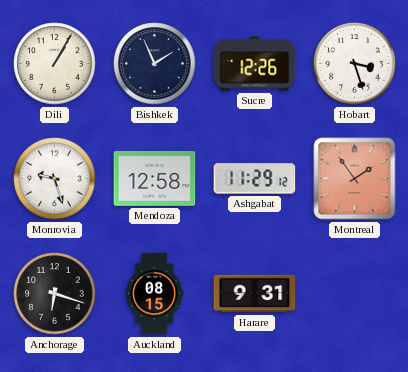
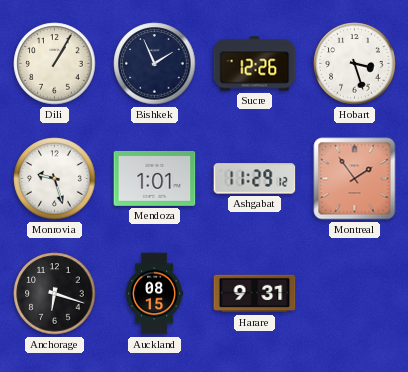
Mendoza: 12:58 -> 1:01
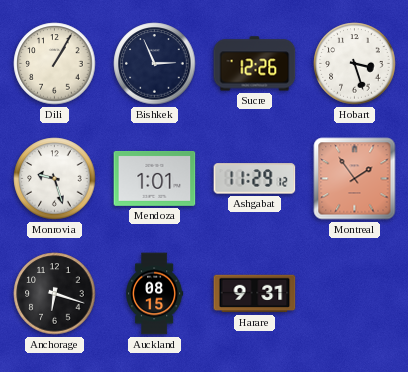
Bishkek: 1:56 -> 2:56
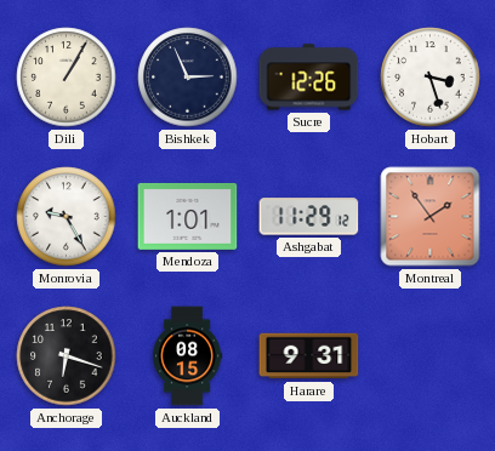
Monrovia: 9:27 -> 9:25
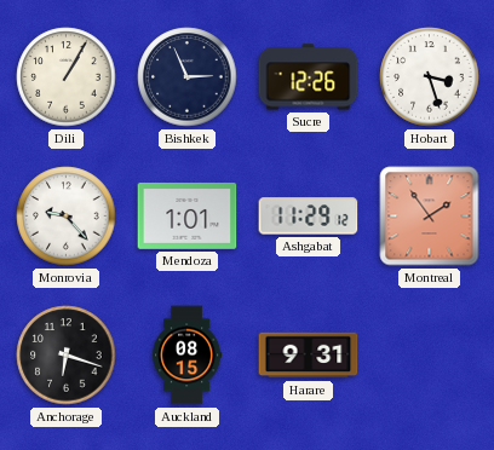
Monrovia: 9:25 -> 9:23
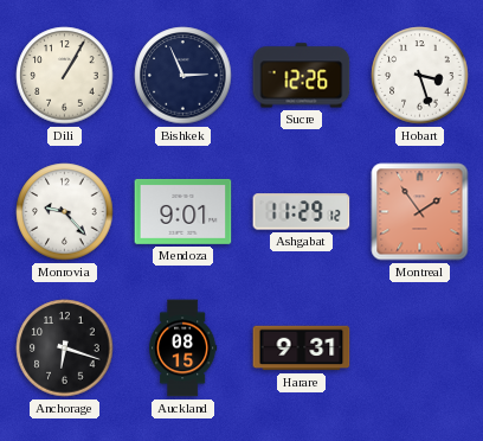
Mendoza: 1:01 -> 9:01
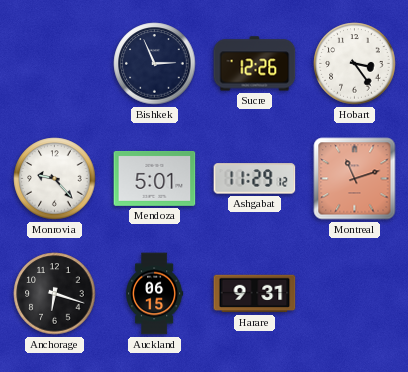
Dili: 1:05 -> none
Hobart: 3:27 -> 3:24
Mendoza: 9:01 -> 5:01
Montreal: 1:54 -> 11:12
Auckland: 08:15 -> 06:15
